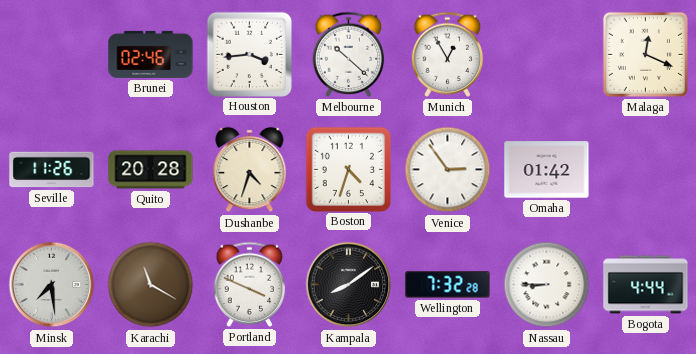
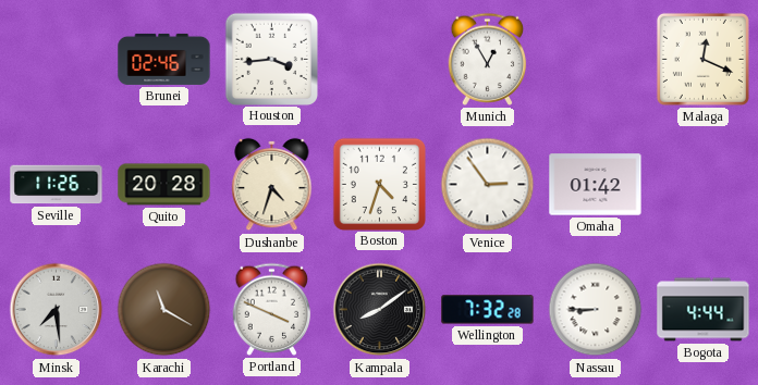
Melbourne: 10:22 -> none
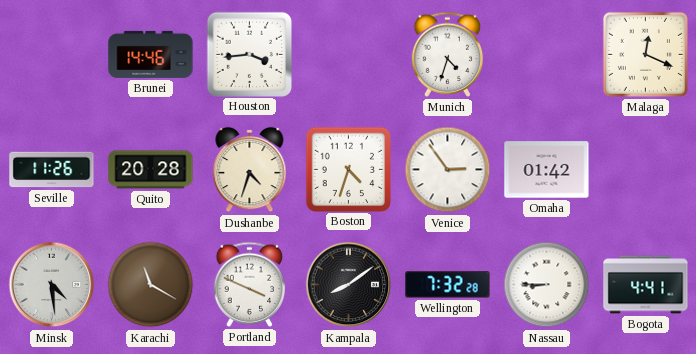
Brunei: 02:46 -> 14:46
Munich: 12:55 -> 4:33
Minsk: 7:29 -> 4:29
Bogota: 4:44 -> 4:41
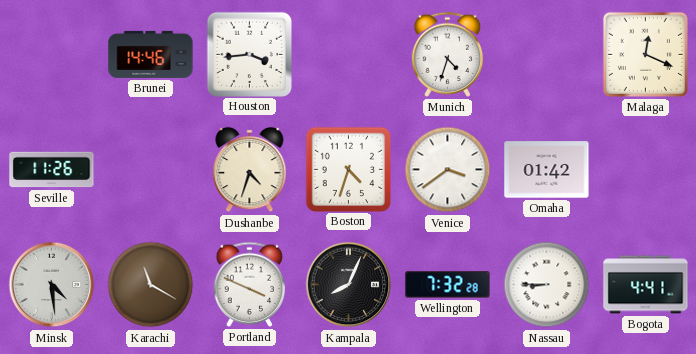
Quito: 20:28 -> none
Venice: 2:54 -> 3:39
Kampala: 8:09 -> 8:04
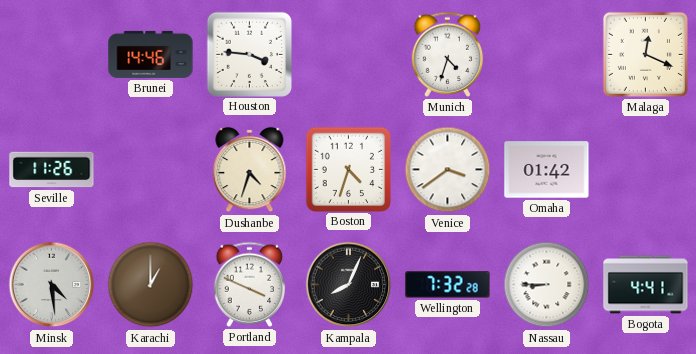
Houston: 3:44 -> 3:46
Karachi: 11:20 -> 1:00
